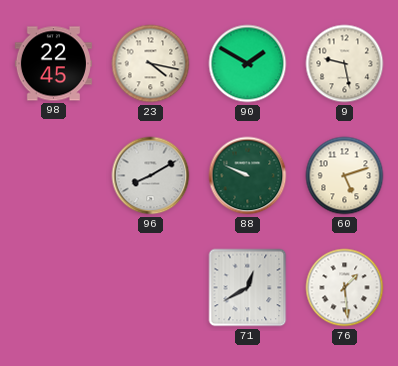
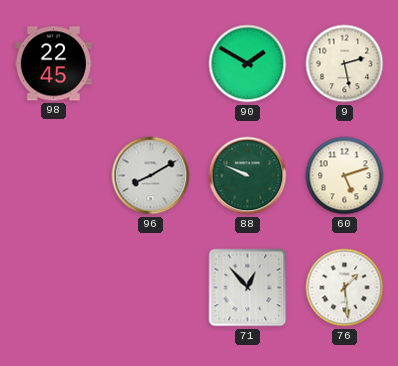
23: 4:17 -> none
9: 9:28 -> 2:28
71: 12:40 -> 12:53
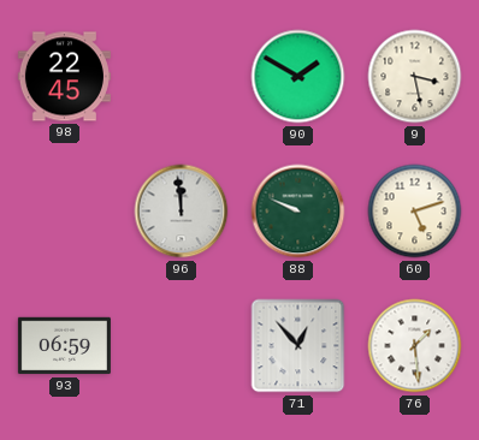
9: 2:28 -> 3:28
96: 8:10 -> 11:59
93: none -> 06:59
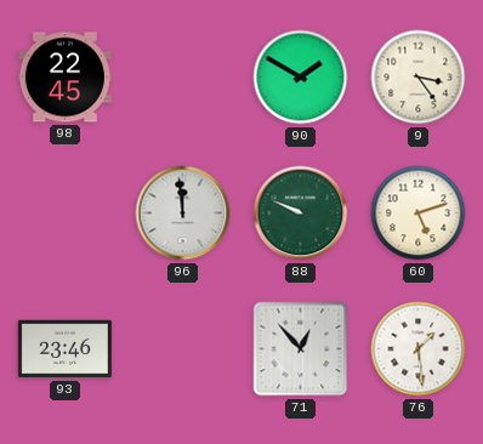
9: 3:28 -> 3:24
93: 06:59 -> 23:46
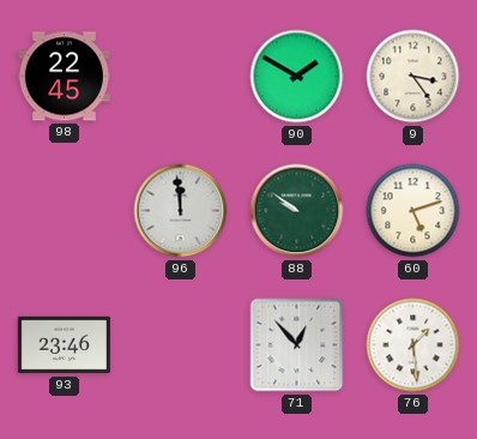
88: 9:49 -> 9:51
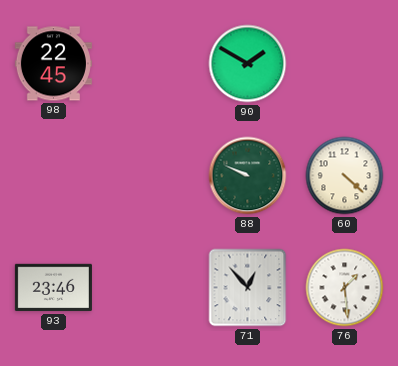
9: 3:24 -> none
96: 11:59 -> none
88: 9:51 -> 9:49
60: 5:12 -> 4:22
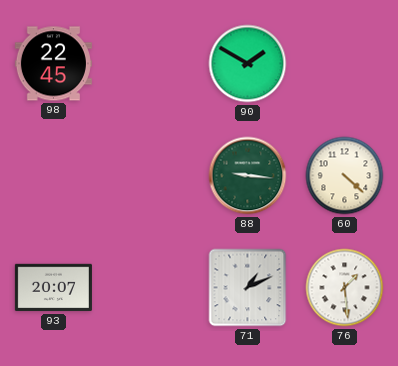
88: 9:49 -> 9:16
93: 23:46 -> 20:07
71: 12:53 -> 1:11
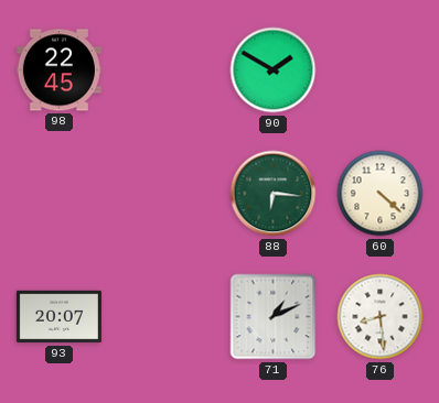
88: 9:16 -> 6:16
76: 1:29 -> 8:29
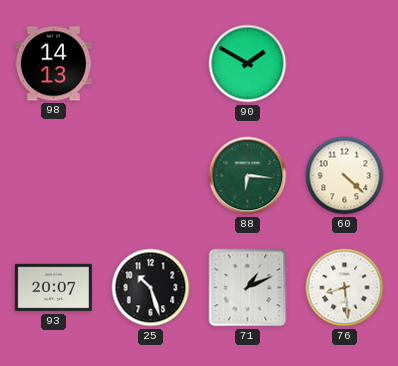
98: 22:45 -> 14:13
25: none -> 10:27
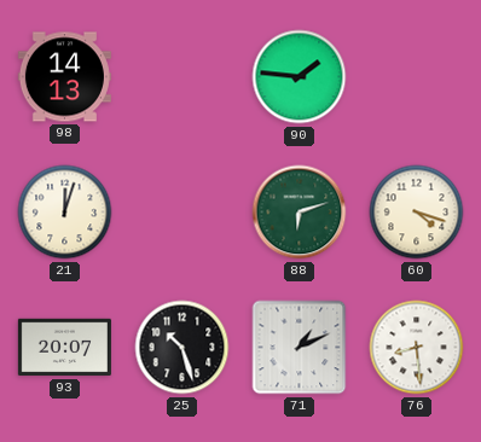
90: 1:50 -> 1:46
21: none -> 12:03
88: 6:16 -> 6:12
60: 4:22 -> 4:18
